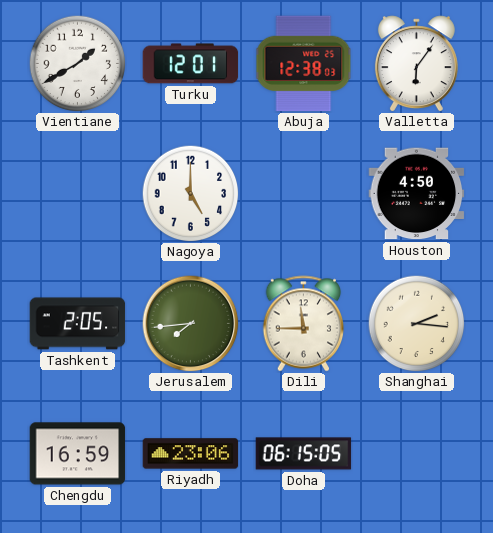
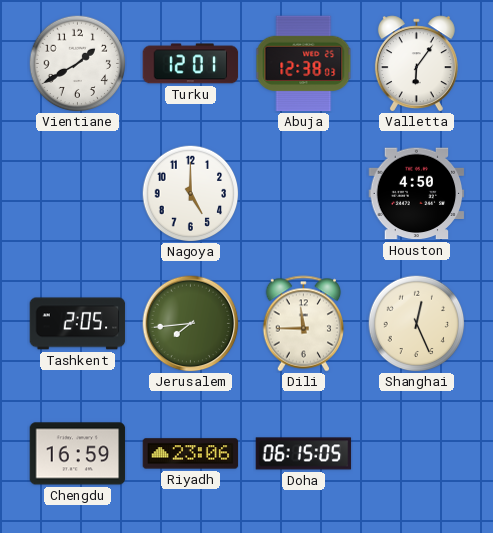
Shanghai: 2:16 -> 12:26
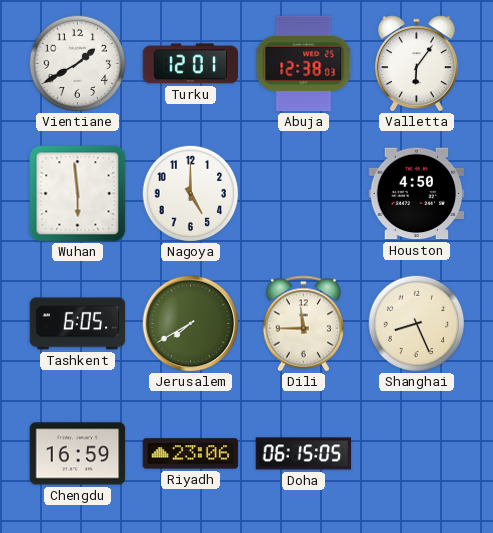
Wuhan: none -> 5:59
Tashkent: 2:05 -> 6:05
Jerusalem: 7:44 -> 7:40
Shanghai: 12:26 -> 8:26
